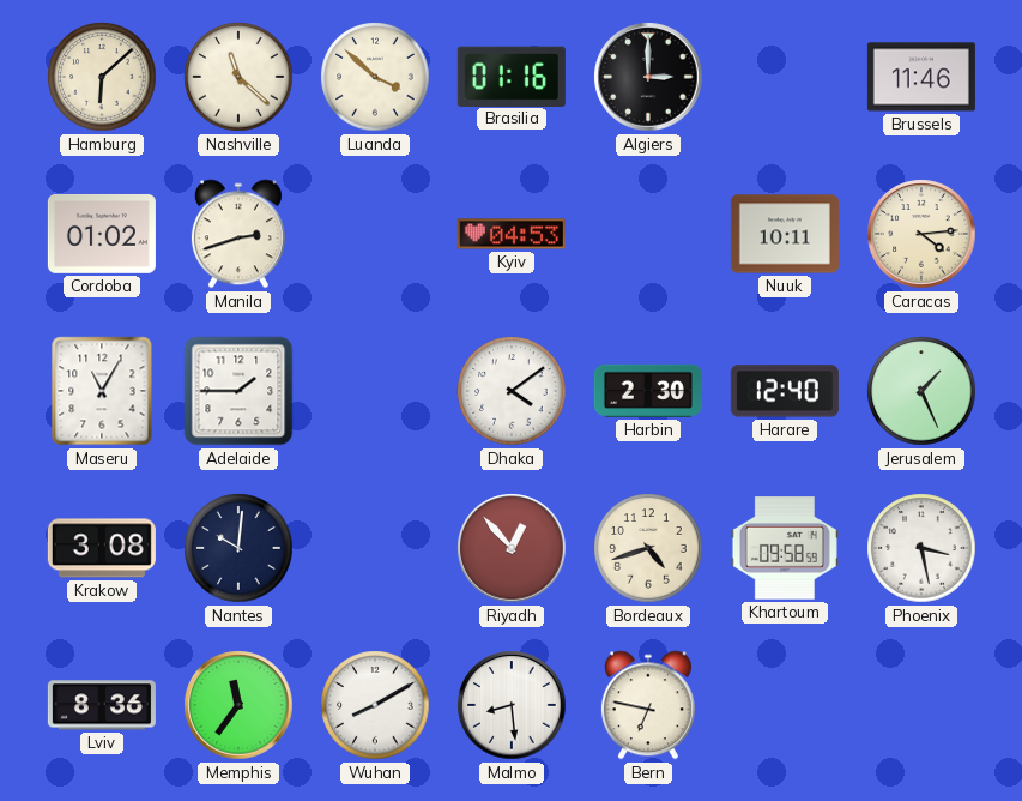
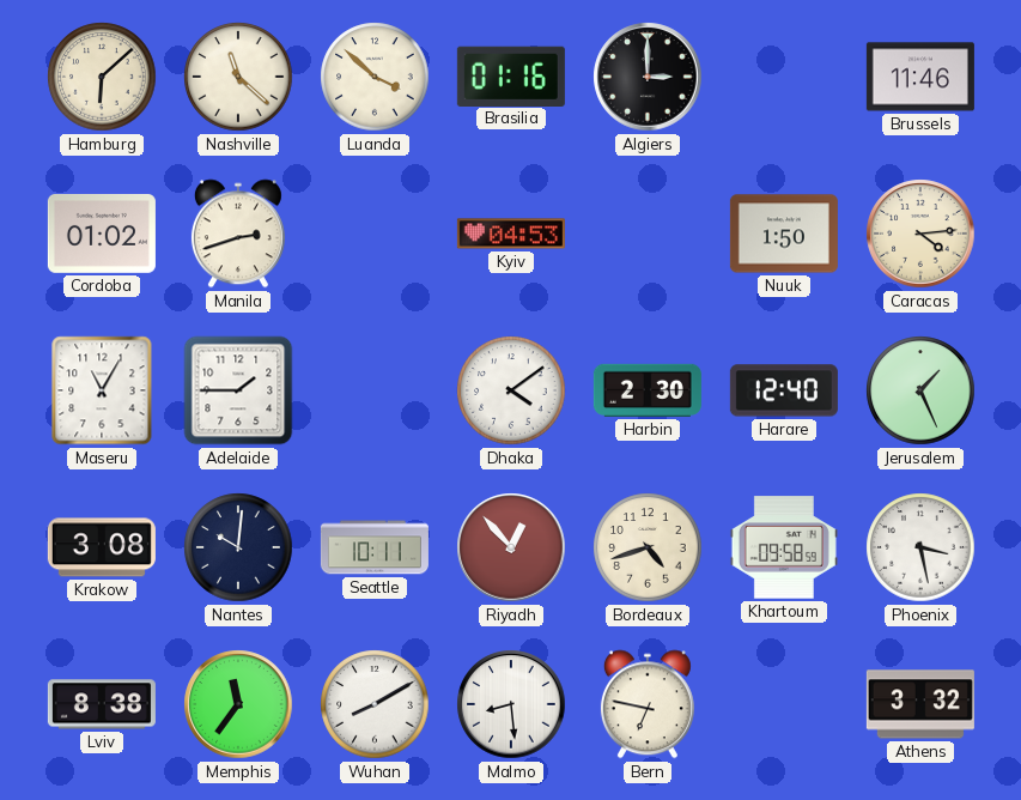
Nuuk: 10:11 -> 1:50
Seattle: none -> 10:11
Lviv: 8:36 -> 8:38
Athens: none -> 3:32
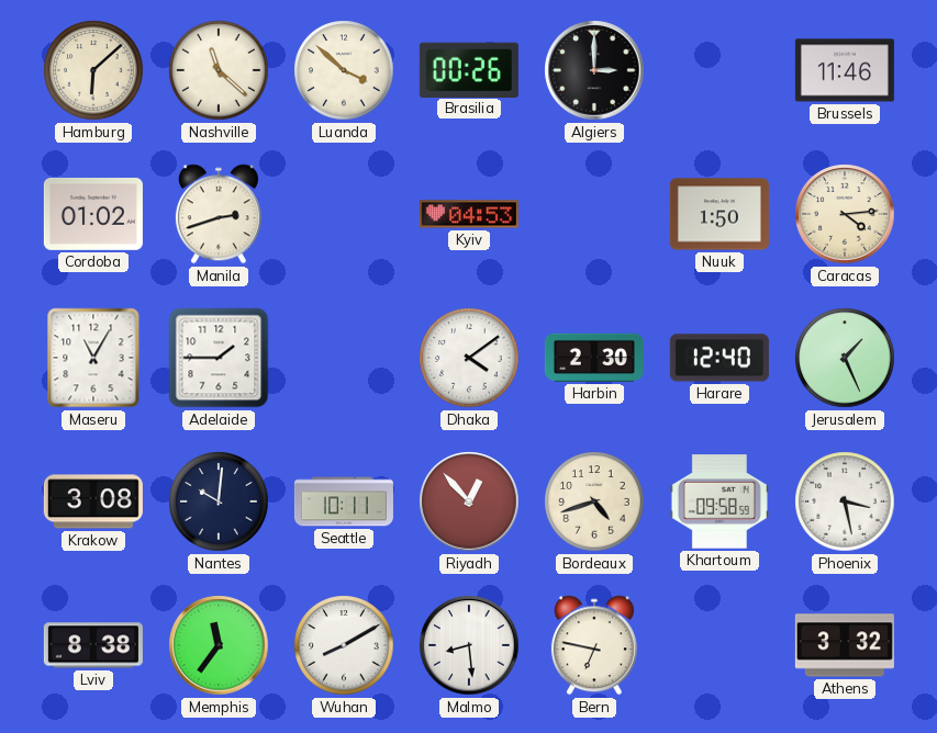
Brasilia: 01:16 -> 00:26
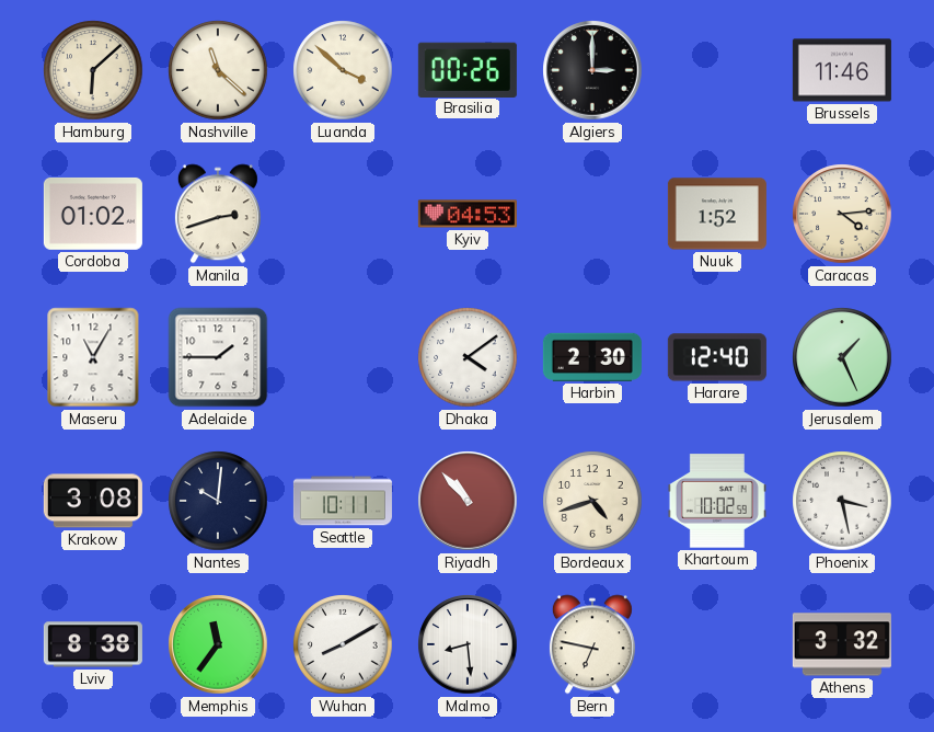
Nuuk: 1:50 -> 1:52
Riyadh: 12:53 -> 10:53
Khartoum: 09:58 -> 10:02
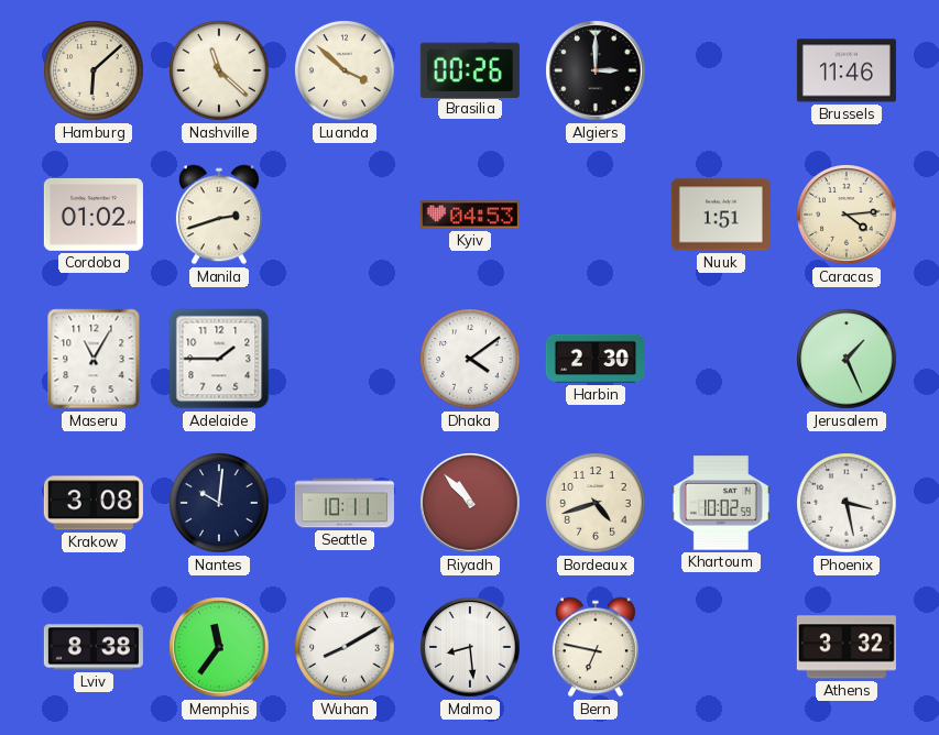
Nuuk: 1:52 -> 1:51
Harare: 12:40 -> none
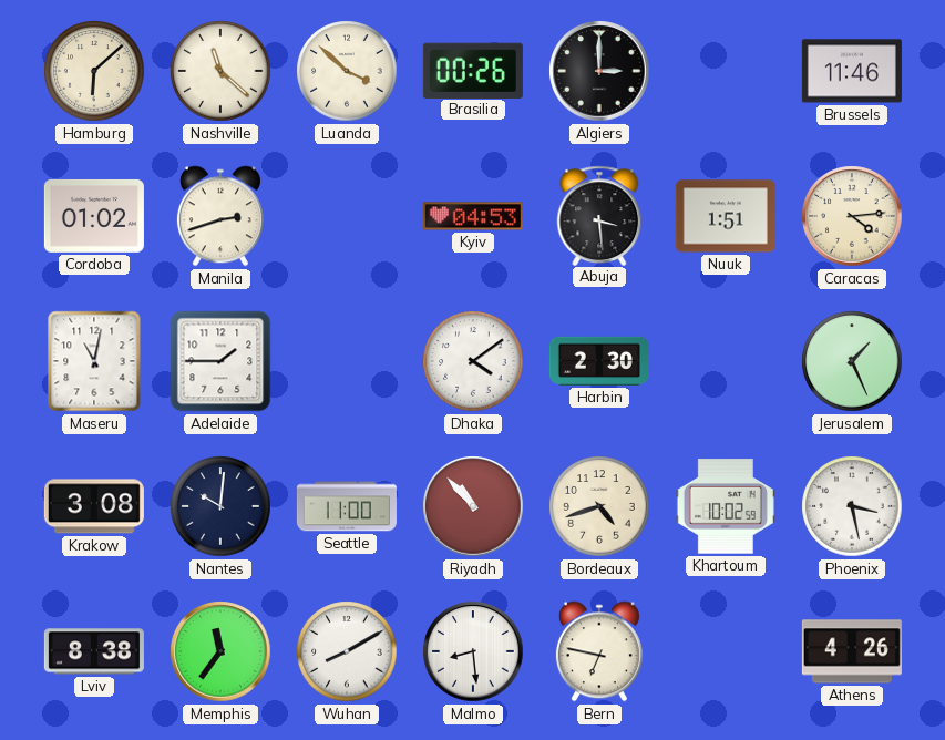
Abuja: none -> 3:29
Maseru: 11:05 -> 11:02
Seattle: 10:11 -> 11:00
Athens: 3:32 -> 4:26
